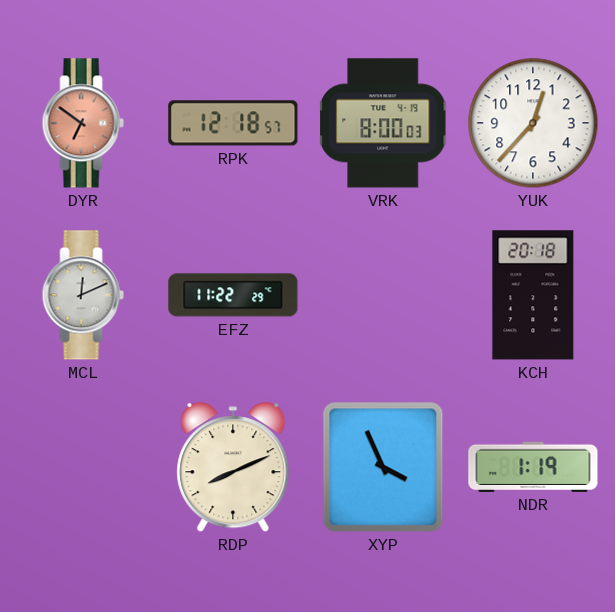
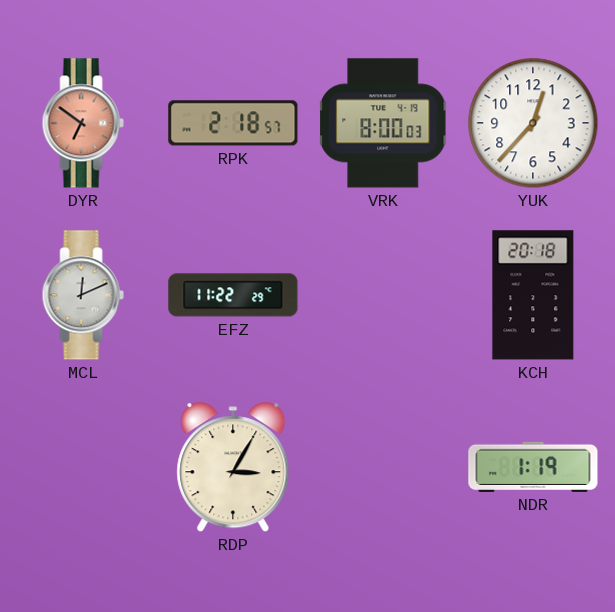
RPK: 12:18 -> 2:18
RDP: 8:11 -> 3:05
XYP: 3:56 -> none
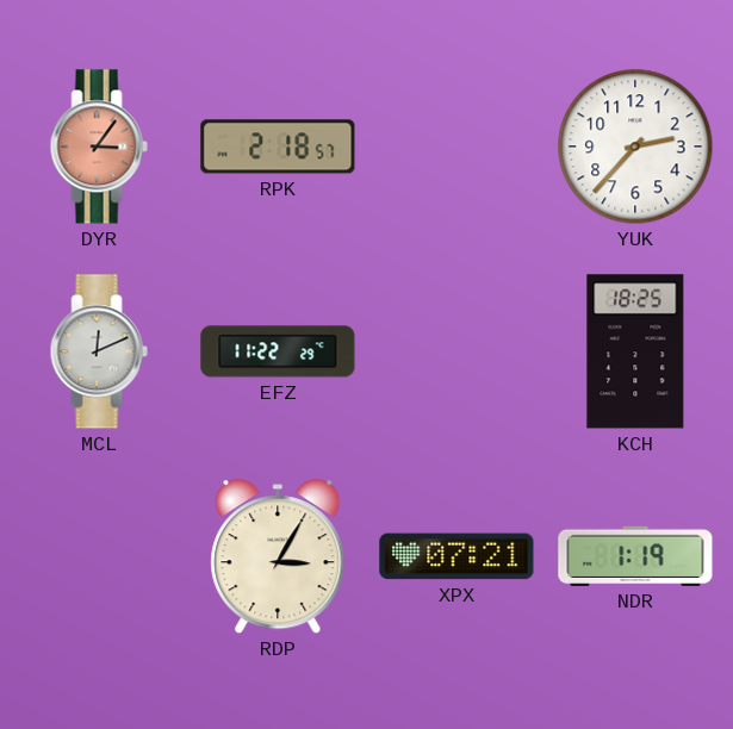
DYR: 6:51 -> 3:06
VRK: 8:00 -> none
YUK: 12:37 -> 2:37
KCH: 20:18 -> 18:25
XPX: none -> 07:21
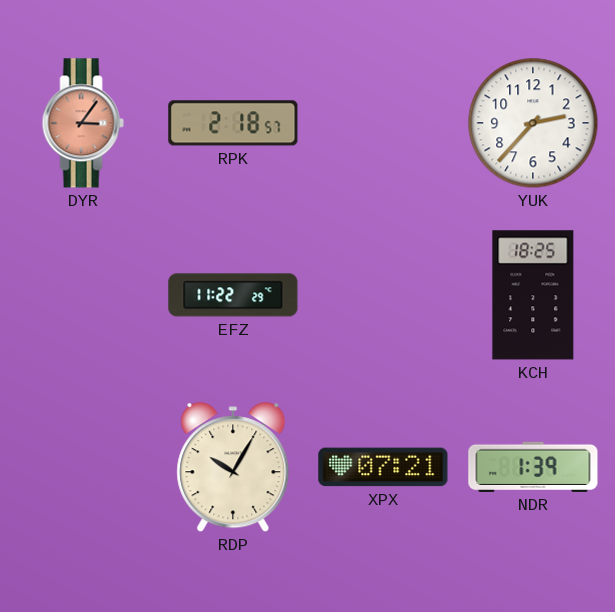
MCL: 12:11 -> none
RDP: 3:05 -> 10:05
NDR: 1:19 -> 1:39
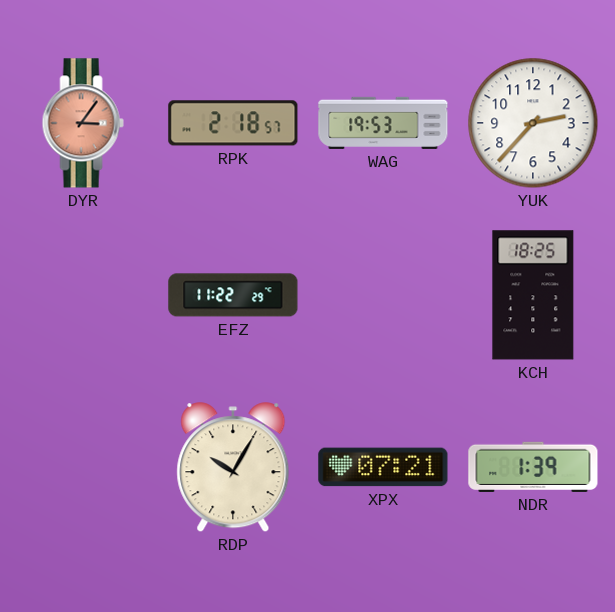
WAG: none -> 19:53
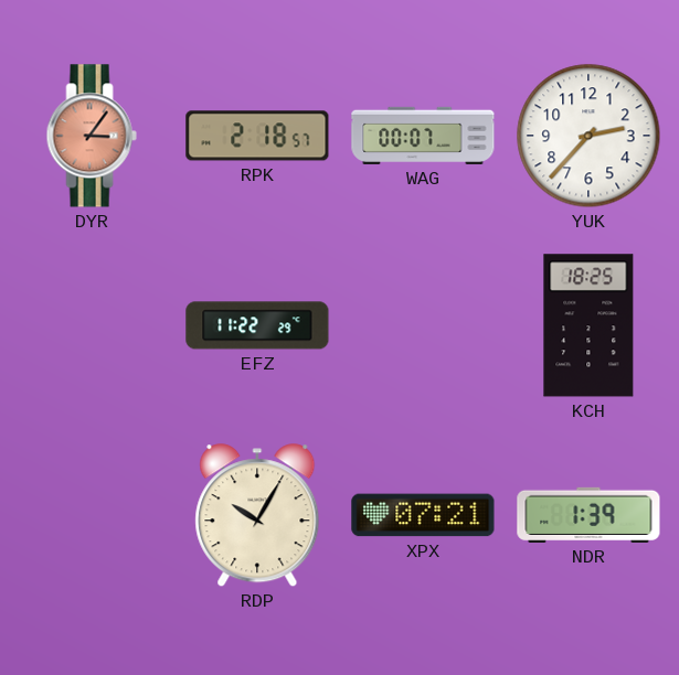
WAG: 19:53 -> 00:07
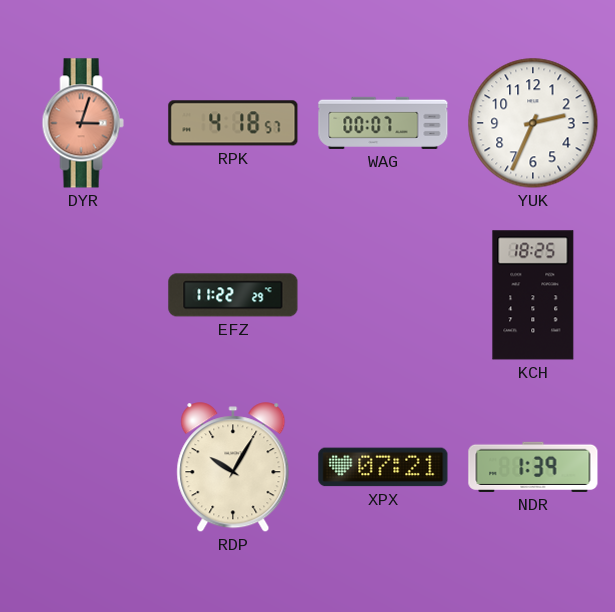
DYR: 3:06 -> 3:03
RPK: 2:18 -> 4:18
YUK: 2:37 -> 2:34
